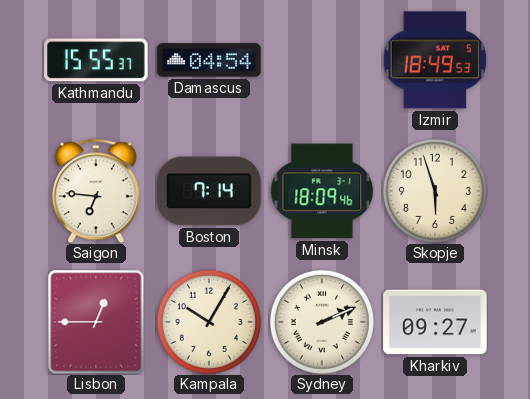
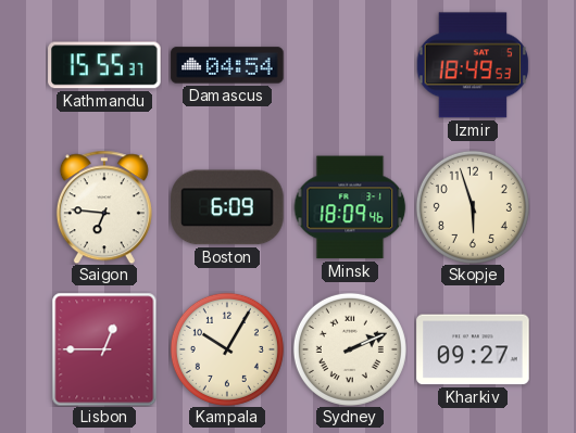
Boston: 7:14 -> 6:09
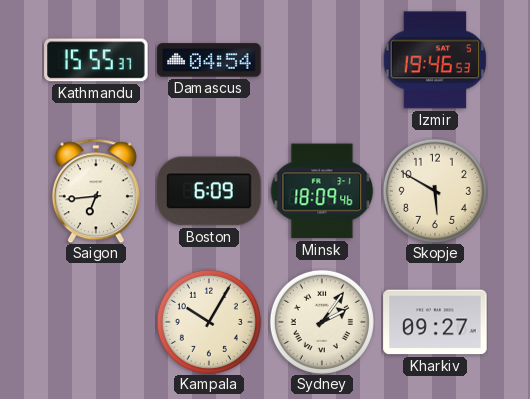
Izmir: 18:49 -> 19:46
Saigon: 6:46 -> 6:44
Skopje: 5:57 -> 5:50
Lisbon: 12:45 -> none
Sydney: 2:11 -> 2:06
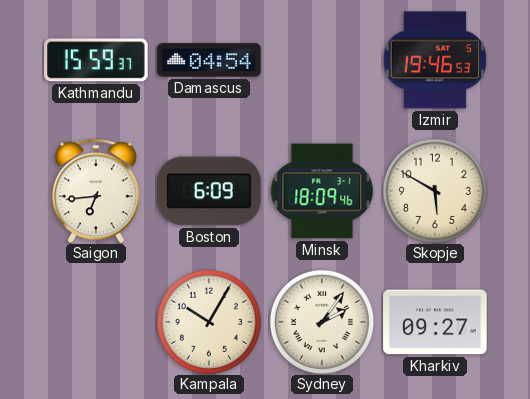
Kathmandu: 15:55 -> 15:59
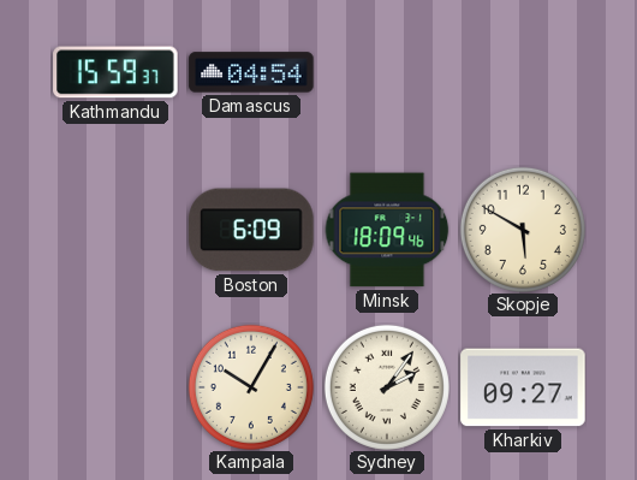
Izmir: 19:46 -> none
Saigon: 6:44 -> none
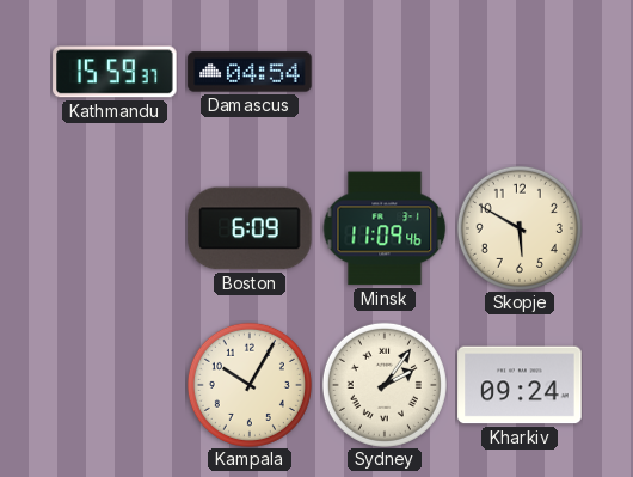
Minsk: 18:09 -> 11:09
Kharkiv: 09:27 -> 09:24
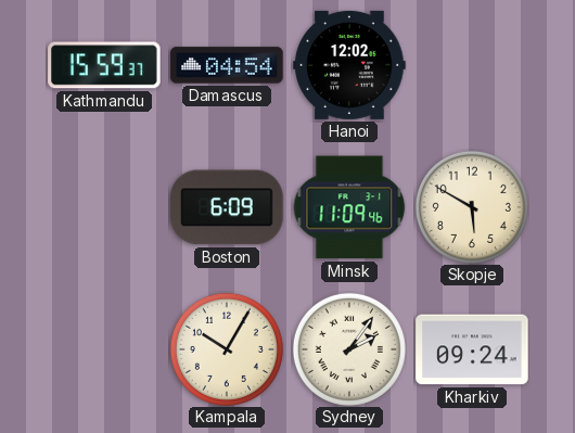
Hanoi: none -> 12:02
